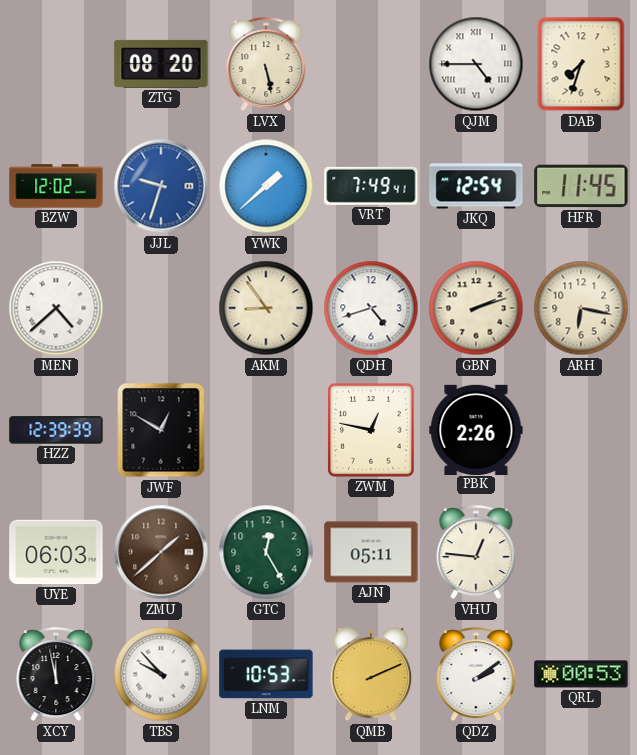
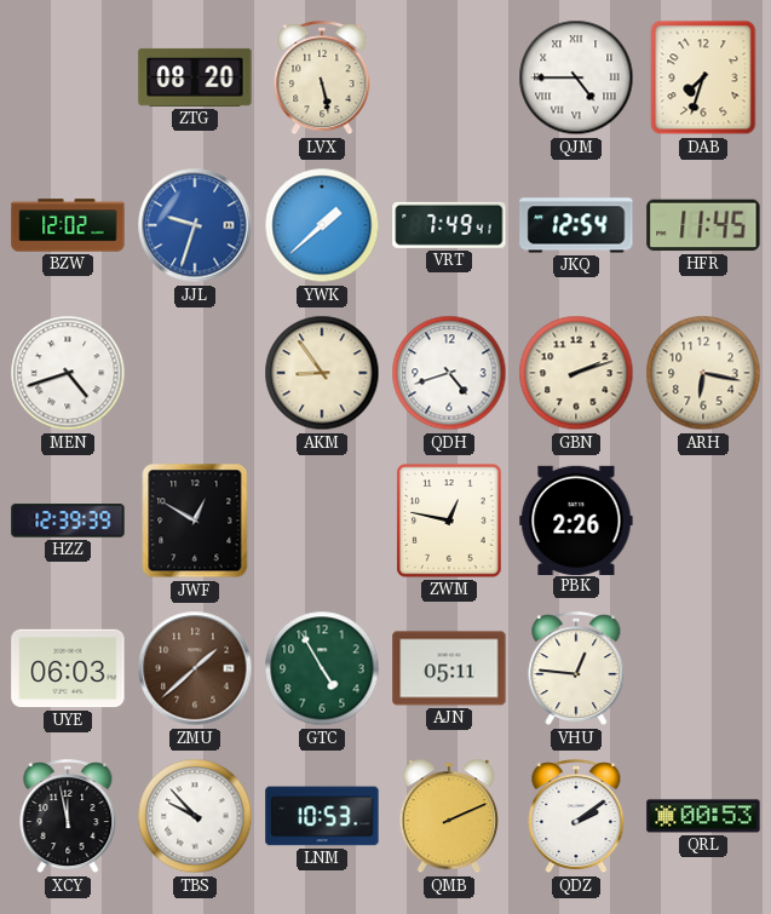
MEN: 4:38 -> 4:42
GTC: 12:25 -> 4:55
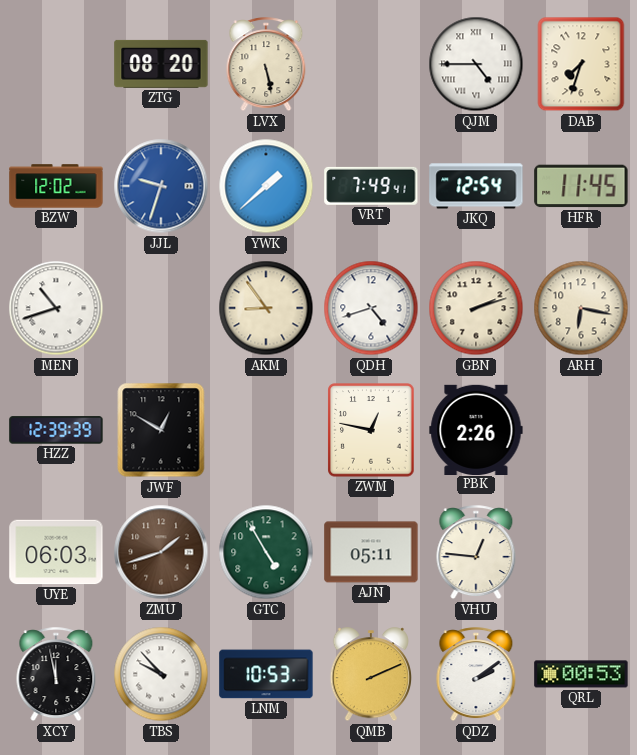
MEN: 4:42 -> 10:42
ZMU: 1:38 -> 1:42
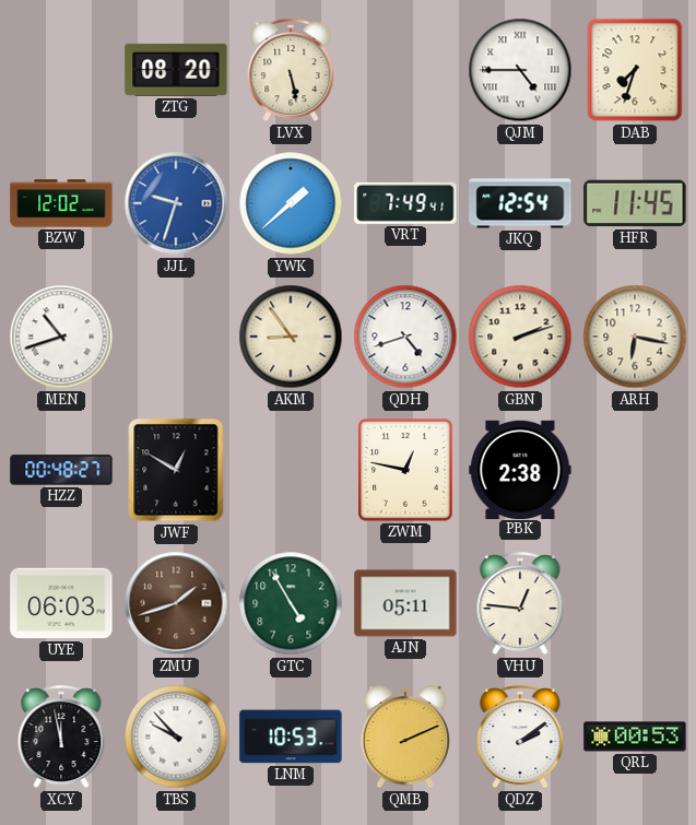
HZZ: 12:39 -> 00:48
PBK: 2:26 -> 2:38
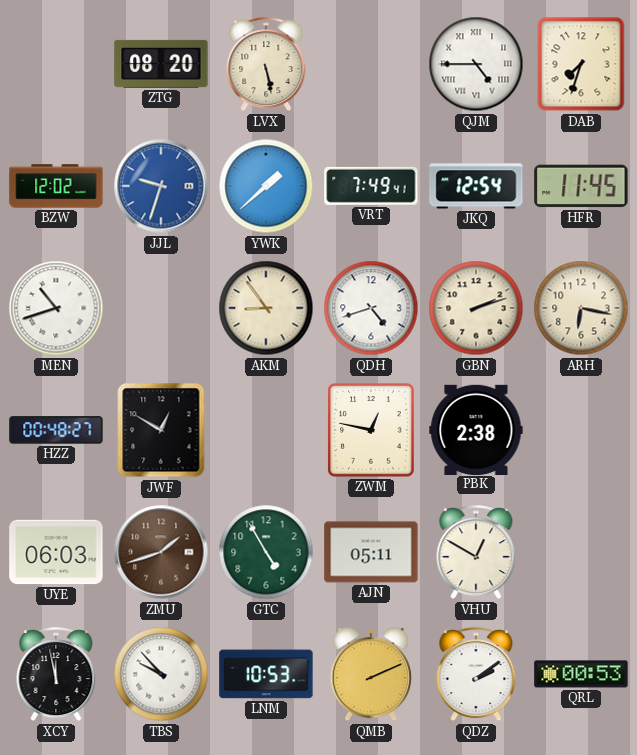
VHU: 12:46 -> 12:50
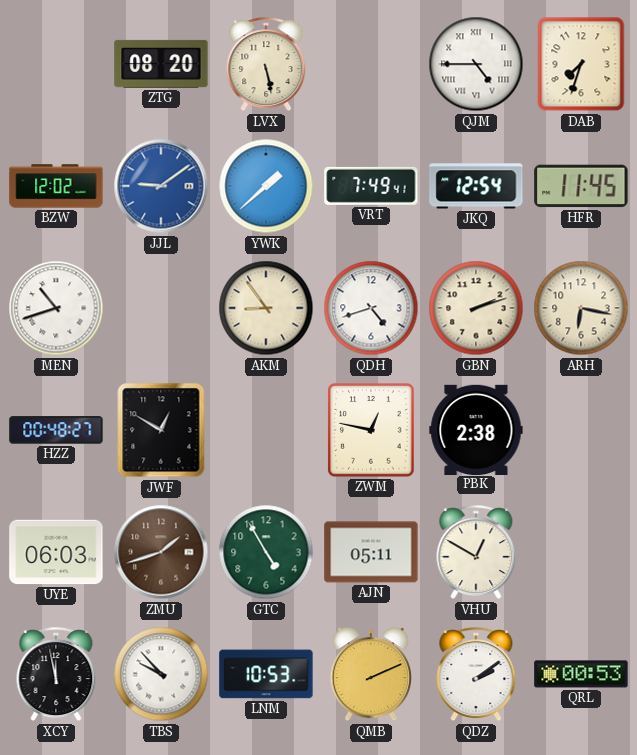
JJL: 9:33 -> 9:09
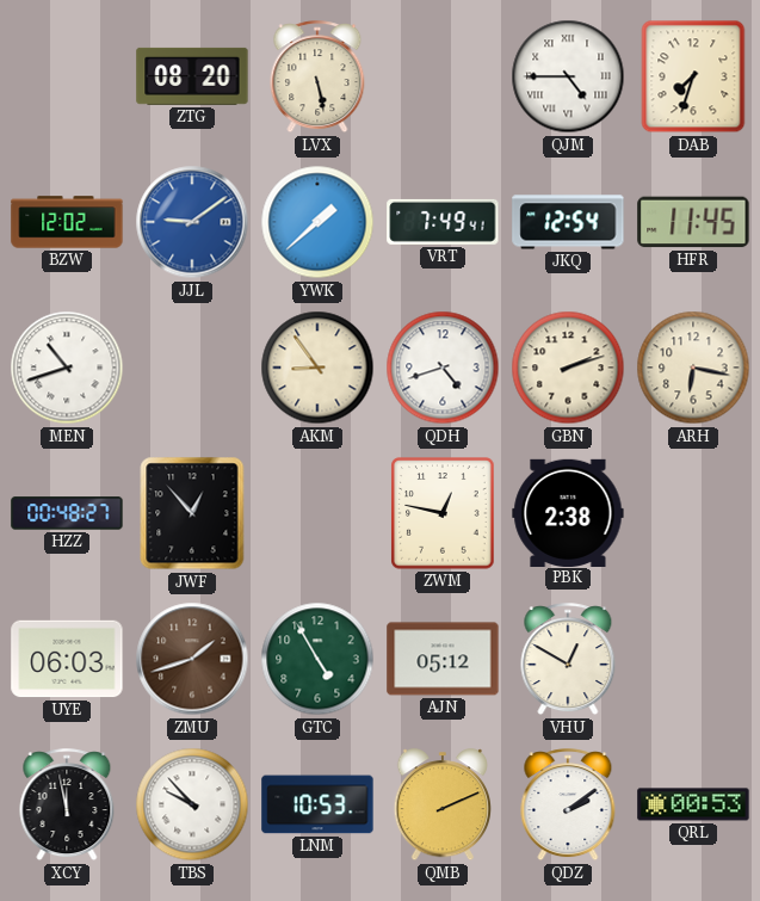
JWF: 12:50 -> 12:53
AJN: 05:11 -> 05:12
